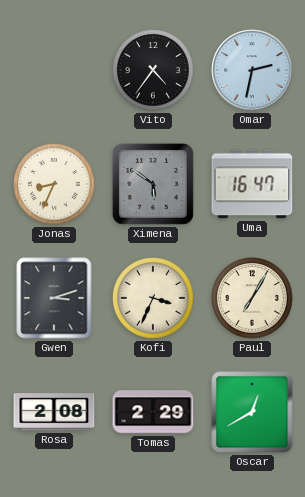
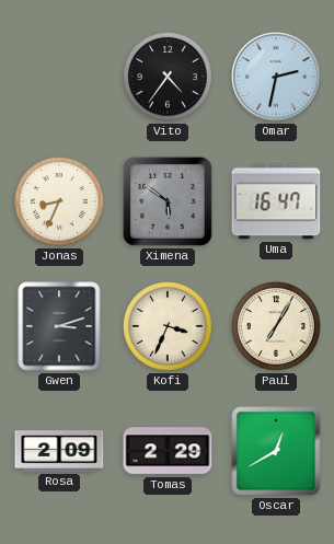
Rosa: 2:08 -> 2:09
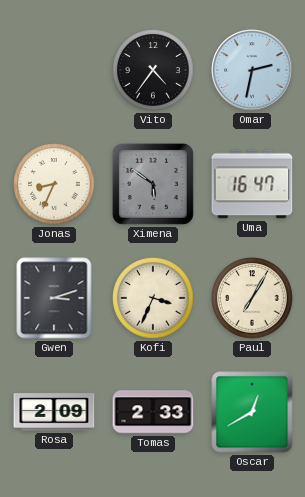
Tomas: 2:29 -> 2:33
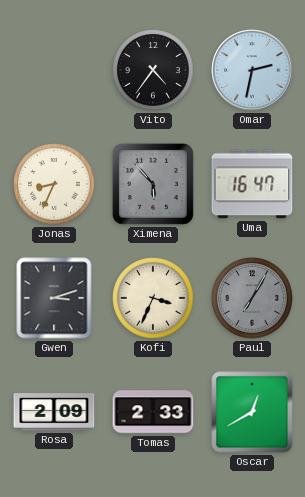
Ximena: 5:51 -> 5:53
Paul dial: cream -> grey
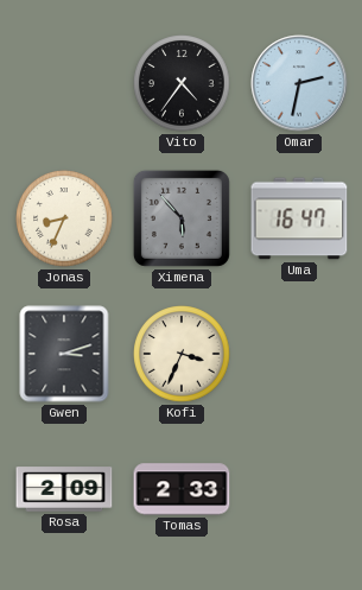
Paul: 7:05 -> none
Oscar: 12:40 -> none
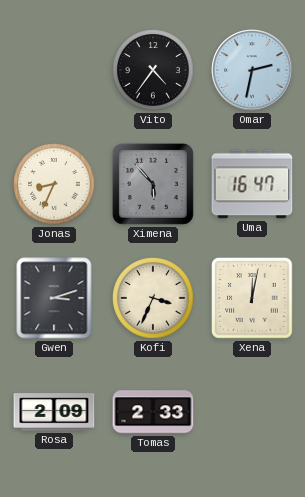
Xena: none -> 12:02
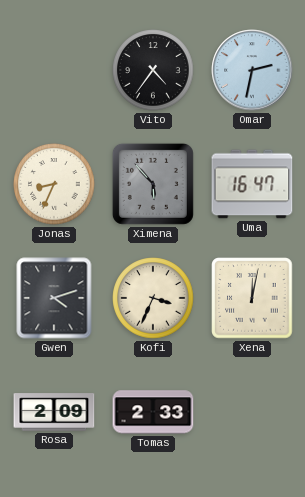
Gwen: 3:12 -> 4:12
